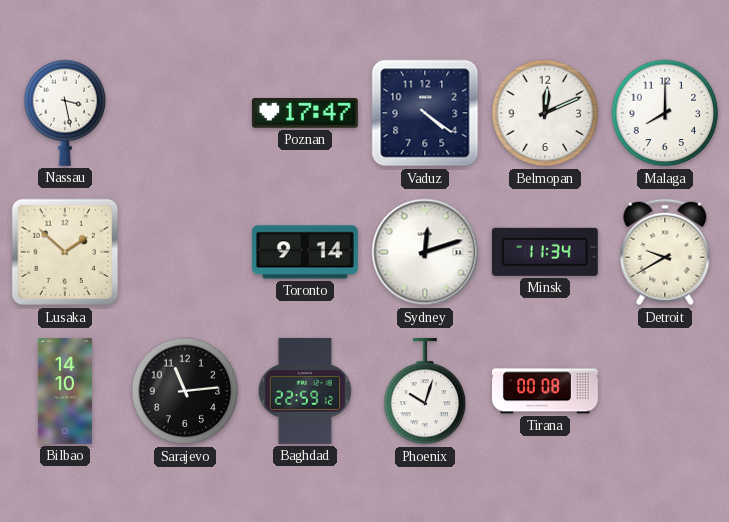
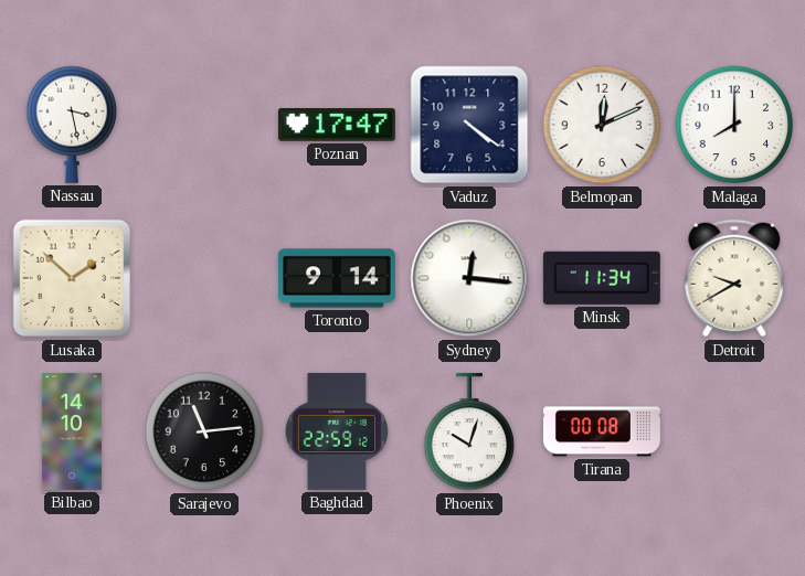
Sydney: 12:12 -> 12:16
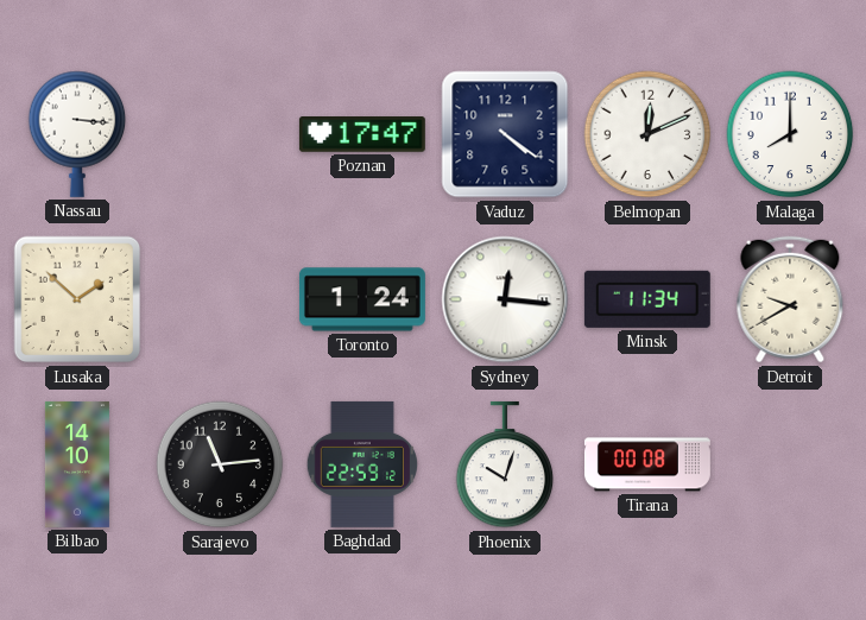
Nassau: 3:28 -> 3:16
Toronto: 9:14 -> 1:24
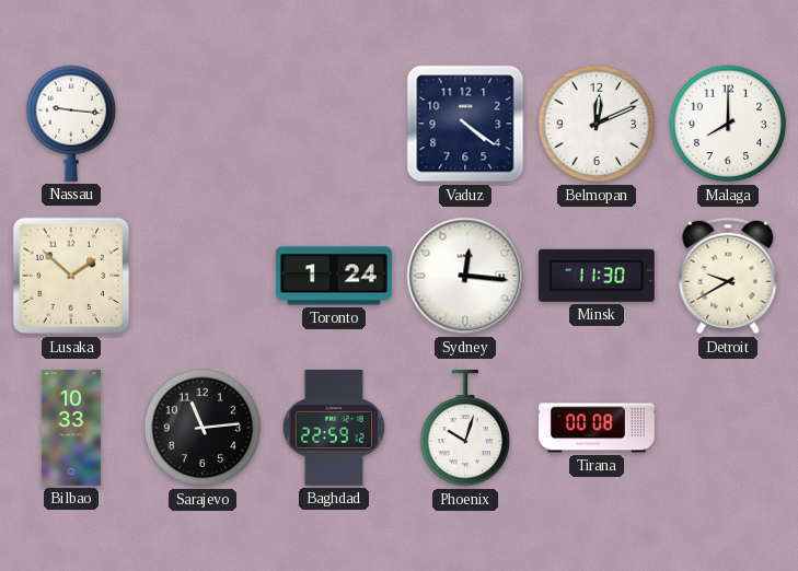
Nassau: 3:16 -> 9:16
Poznan: 17:47 -> none
Minsk: 11:34 -> 11:30
Bilbao: 14:10 -> 10:33
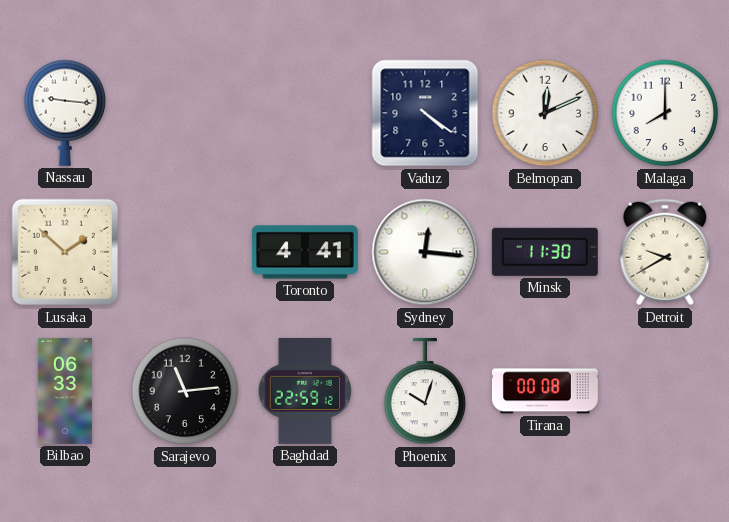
Toronto: 1:24 -> 4:41
Bilbao: 10:33 -> 06:33
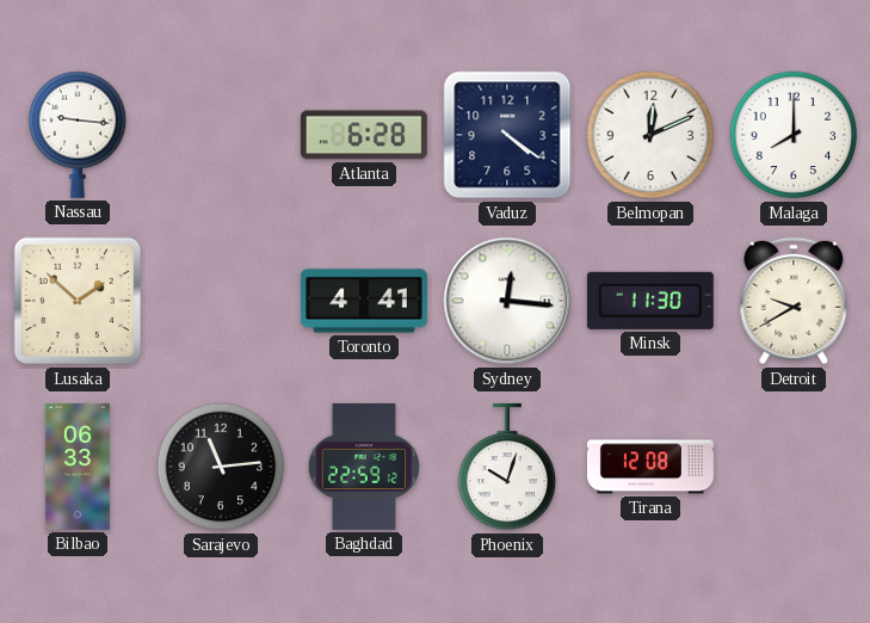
Atlanta: none -> 6:28
Tirana: 00:08 -> 12:08
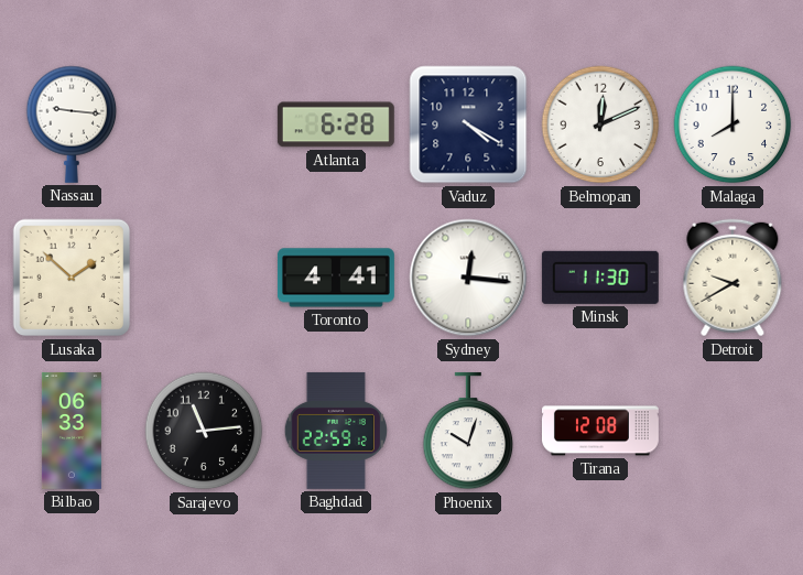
Vaduz: 4:21 -> 4:20
